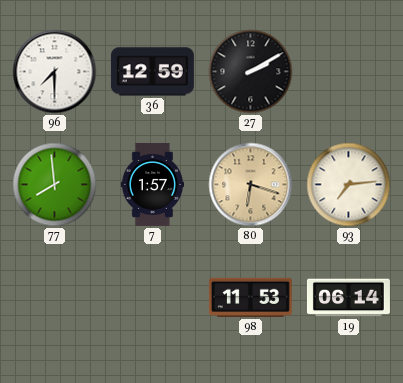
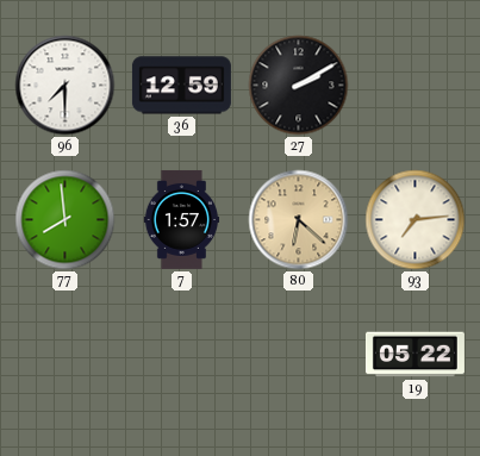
80: 6:18 -> 6:22
98: 11:53 -> none
19: 06:14 -> 05:22
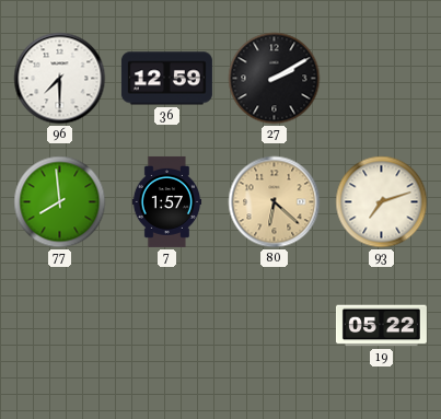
93: 7:14 -> 7:12
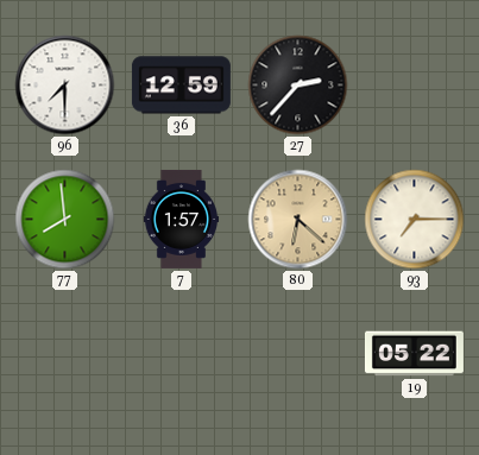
27: 2:10 -> 2:37
93: 7:12 -> 7:15
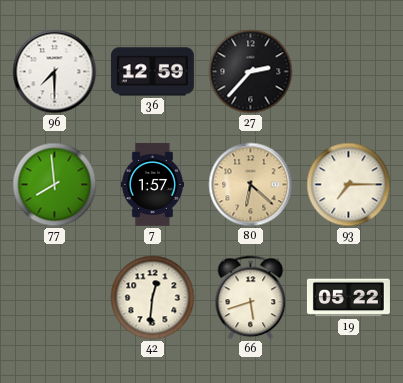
42: none -> 12:31
66: none -> 5:42
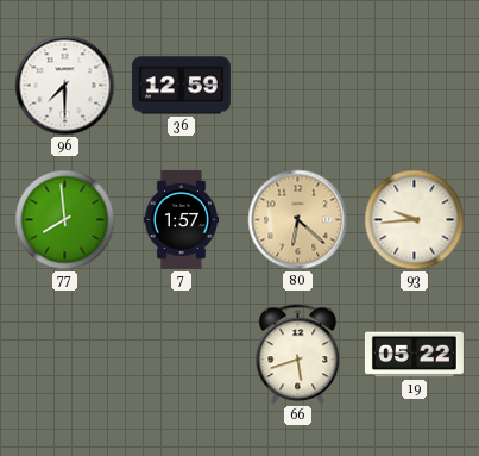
27: 2:37 -> none
93: 7:15 -> 9:44
42: 12:31 -> none
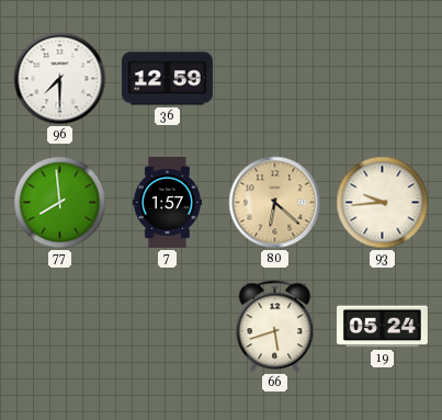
19: 05:22 -> 05:24
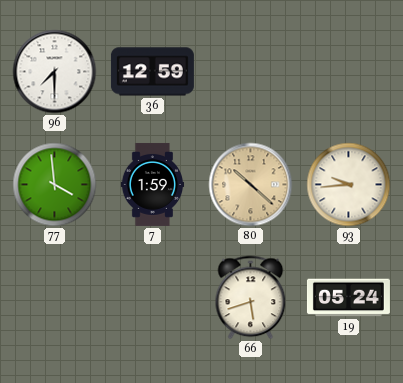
77: 7:59 -> 3:59
7: 1:57 -> 1:59
80: 6:22 -> 10:22
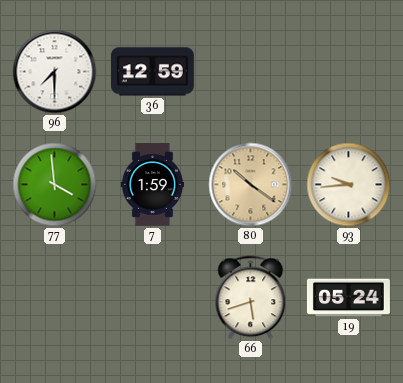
80: 10:22 -> 10:21
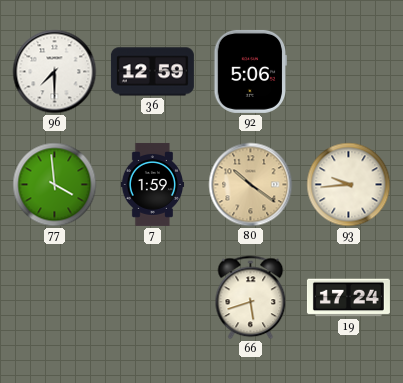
92: none -> 5:06
19: 05:24 -> 17:24
